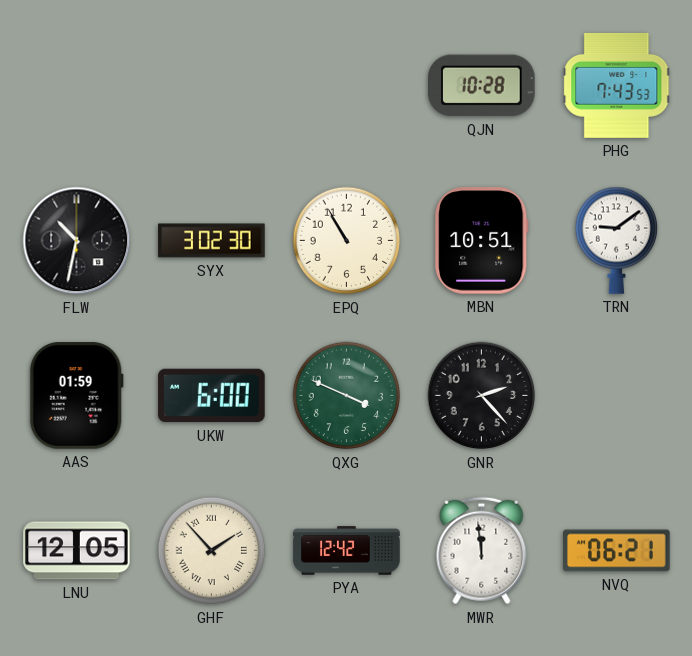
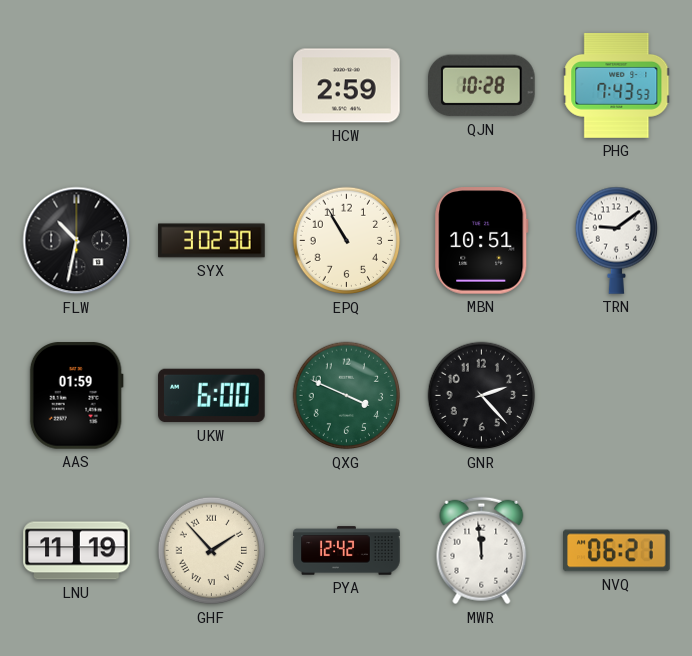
HCW: none -> 2:59
LNU: 12:05 -> 11:19
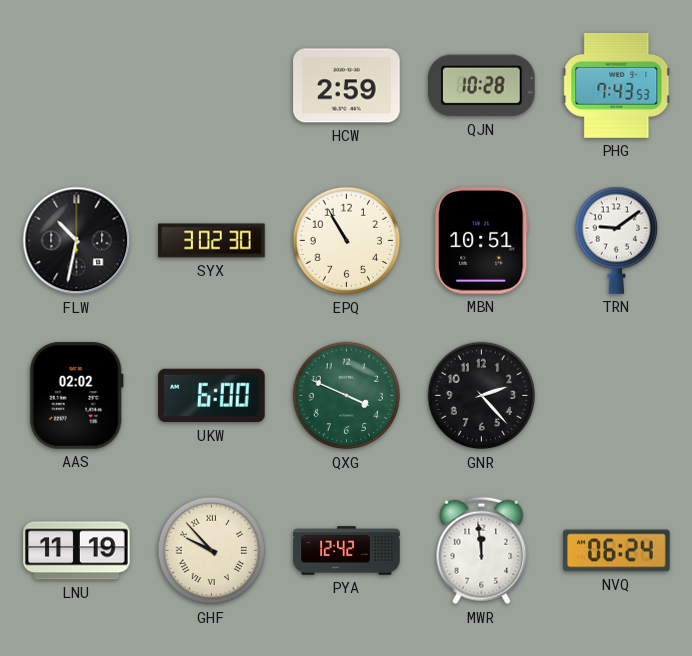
AAS: 01:59 -> 02:02
GHF: 1:53 -> 9:53
NVQ: 06:21 -> 06:24
